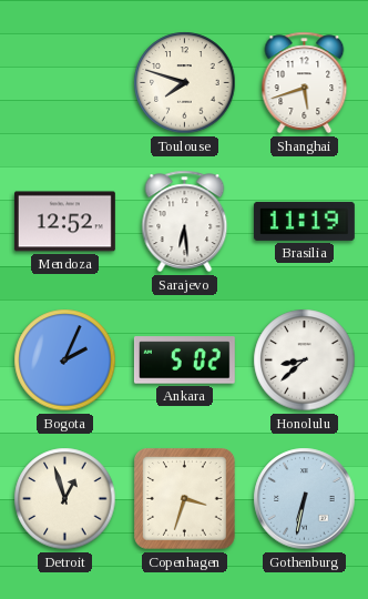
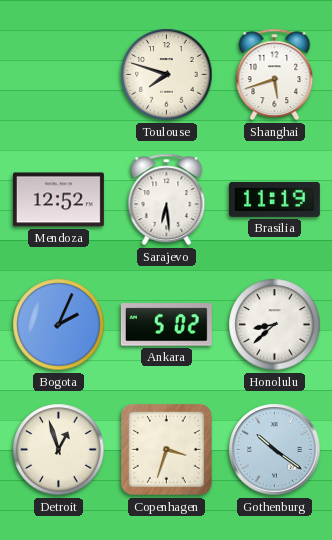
Gothenburg: 6:32 -> 10:21
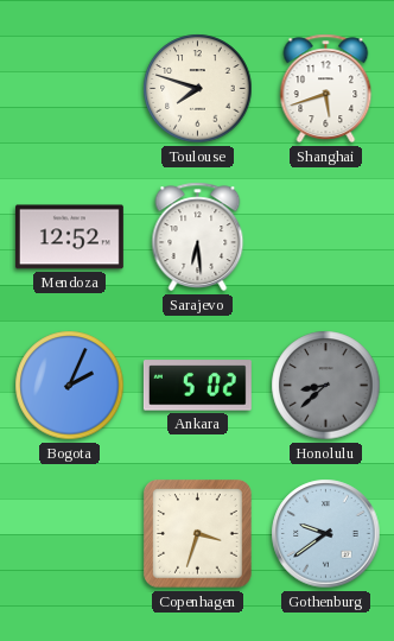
Brasilia: 11:19 -> none
Honolulu dial: white -> grey
Detroit: 12:57 -> none
Gothenburg: 10:21 -> 9:39
